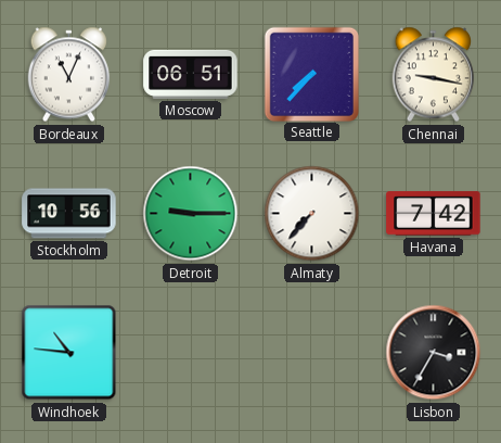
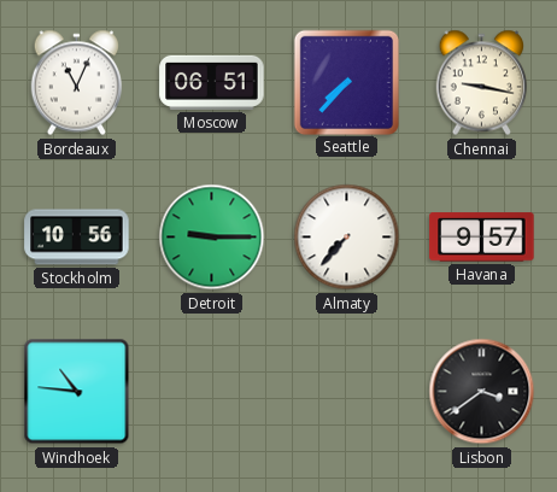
Havana: 7:42 -> 9:57
Lisbon: 3:35 -> 3:39
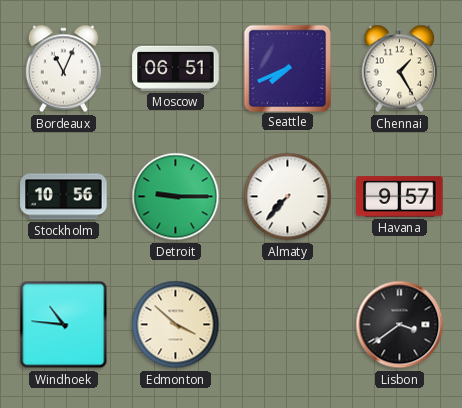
Seattle: 7:37 -> 7:41
Chennai: 9:17 -> 1:25
Edmonton: none -> 3:52
